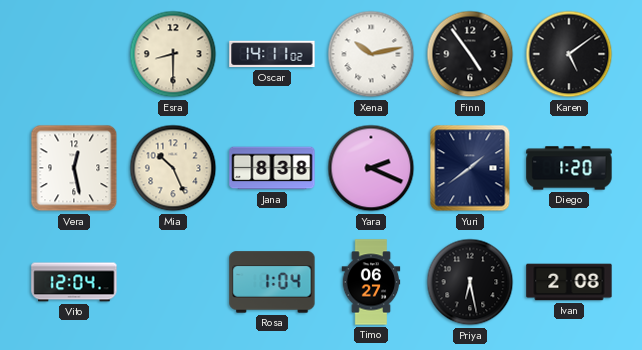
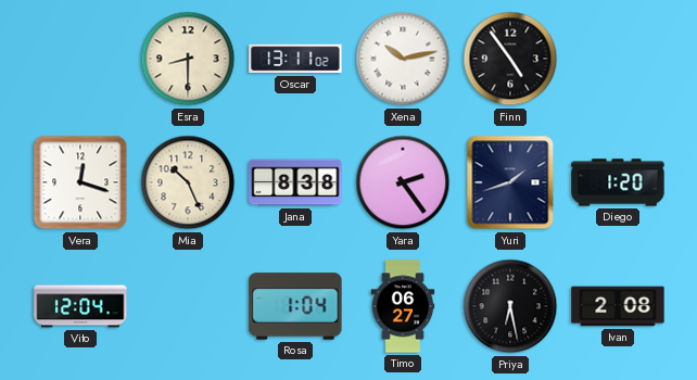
Oscar: 14:11 -> 13:11
Karen: 5:09 -> none
Vera: 12:28 -> 12:18
Yara: 2:19 -> 2:24
Yuri: 1:39 -> 1:42
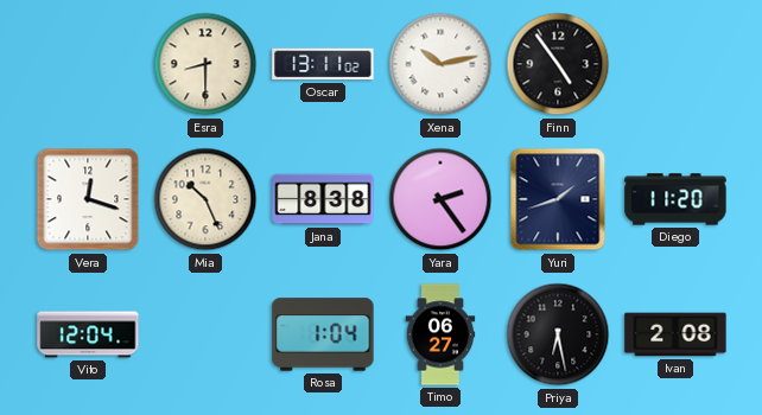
Diego: 1:20 -> 11:20
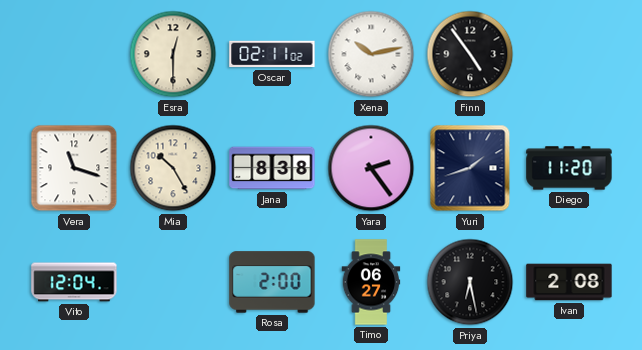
Esra: 8:30 -> 12:30
Oscar: 13:11 -> 02:11
Vera: 12:18 -> 11:18
Mia: 10:26 -> 10:25
Rosa: 1:04 -> 2:00
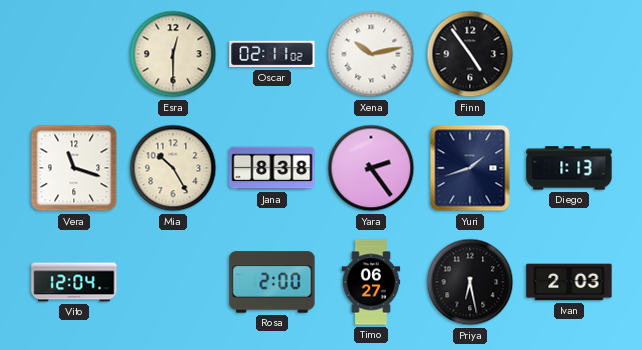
Diego: 11:20 -> 1:13
Ivan: 2:08 -> 2:03
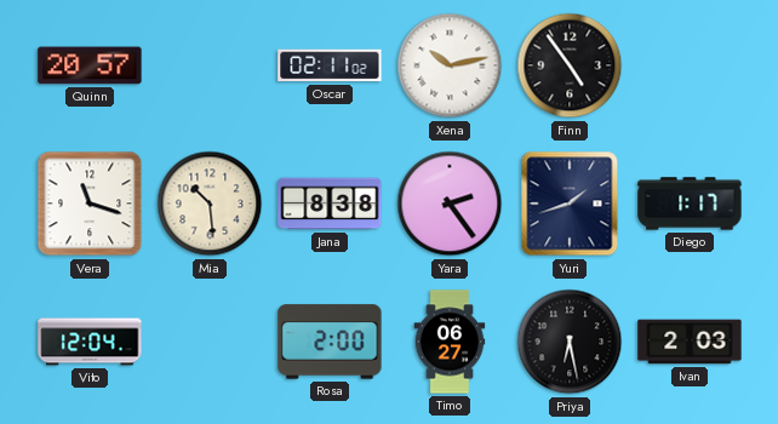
Quinn: none -> 20:57
Esra: 12:30 -> none
Mia: 10:25 -> 10:29
Diego: 1:13 -> 1:17
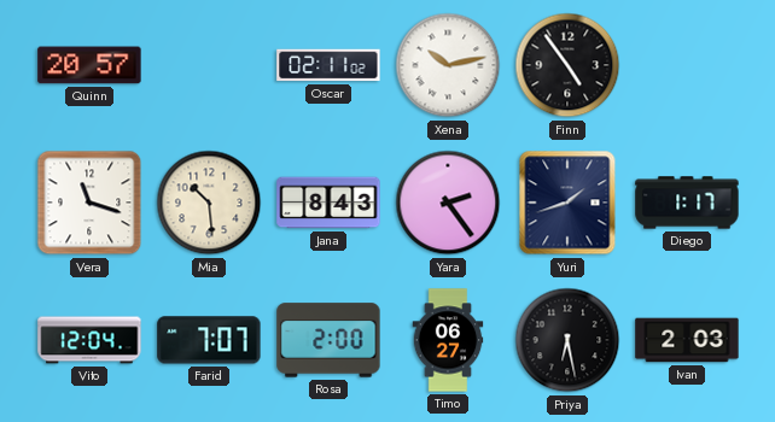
Jana: 8:38 -> 8:43
Farid: none -> 7:07
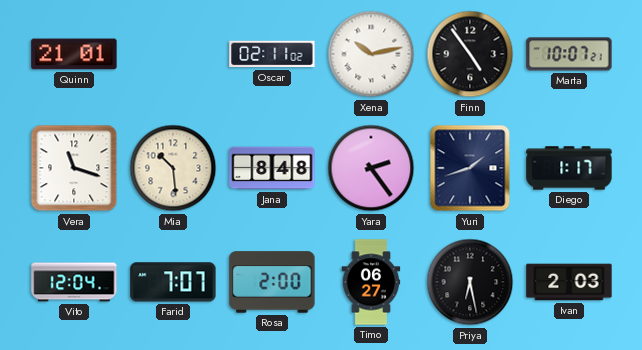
Quinn: 20:57 -> 21:01
Marta: none -> 10:07
Jana: 8:43 -> 8:48
